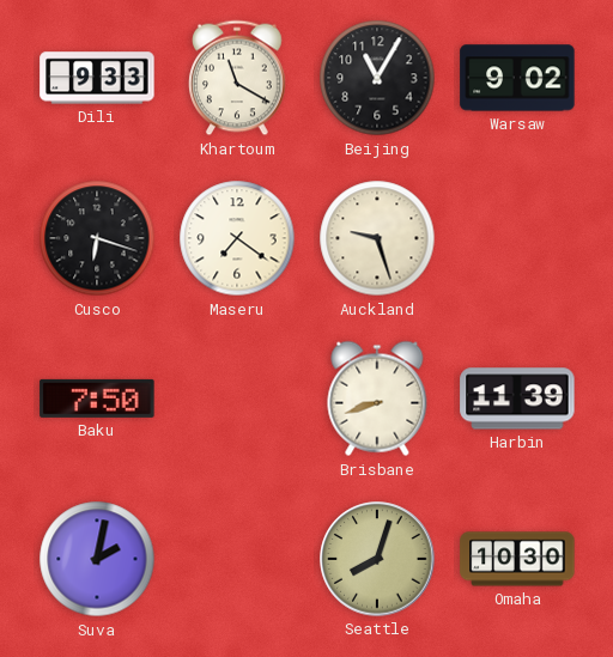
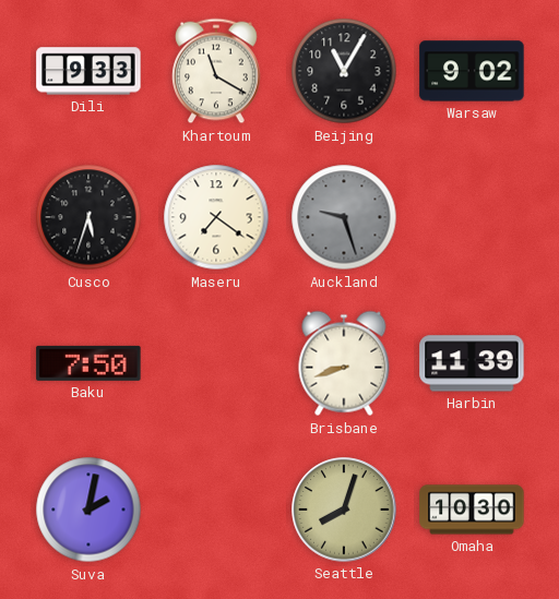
Cusco: 6:18 -> 5:33
Auckland dial: cream -> grey
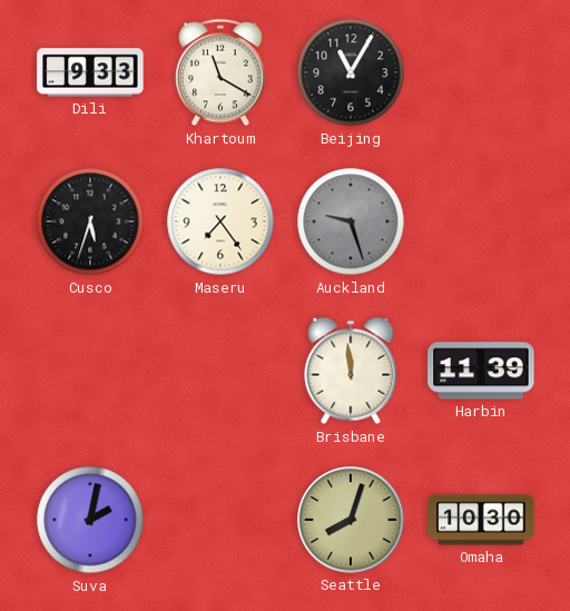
Warsaw: 9:02 -> none
Maseru: 7:21 -> 7:24
Baku: 7:50 -> none
Brisbane: 8:42 -> 11:59
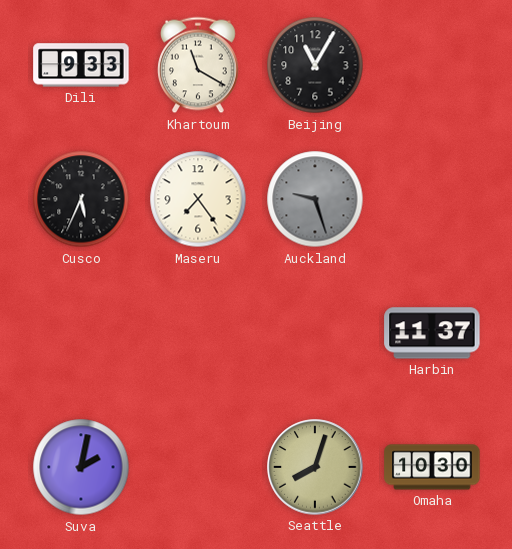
Cusco: 5:33 -> 5:34
Brisbane: 11:59 -> none
Harbin: 11:39 -> 11:37
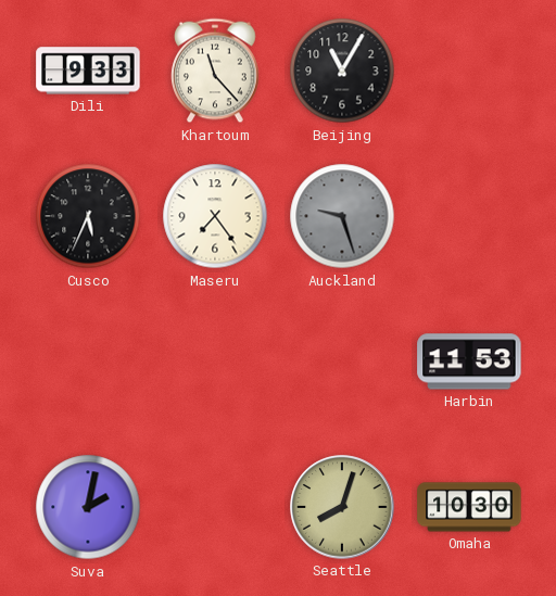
Khartoum: 11:20 -> 11:23
Harbin: 11:37 -> 11:53
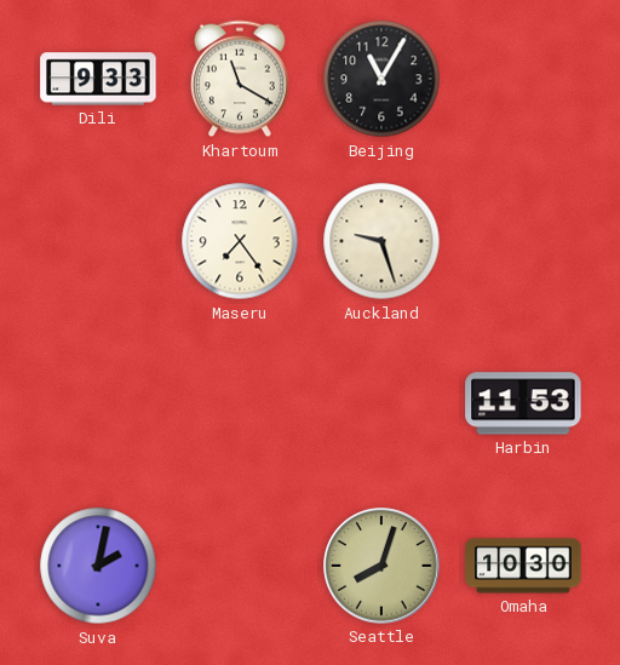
Khartoum: 11:23 -> 11:20
Cusco: 5:34 -> none
Auckland dial: grey -> cream
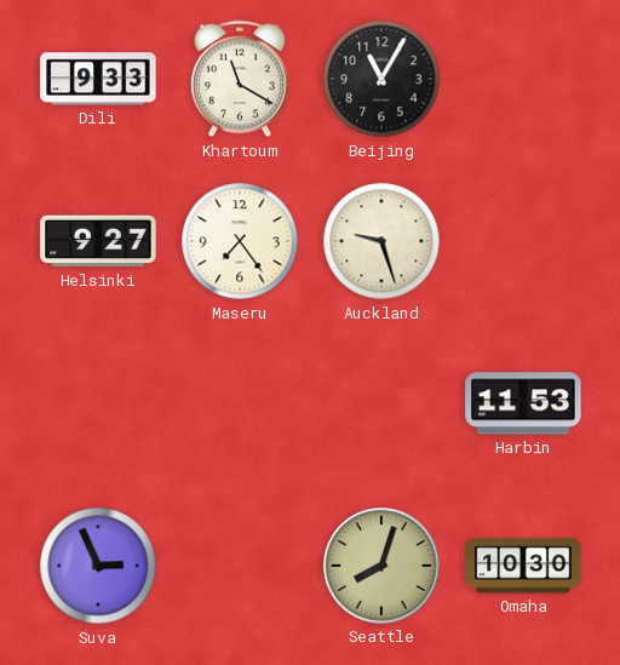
Helsinki: none -> 9:27
Suva: 2:02 -> 2:56
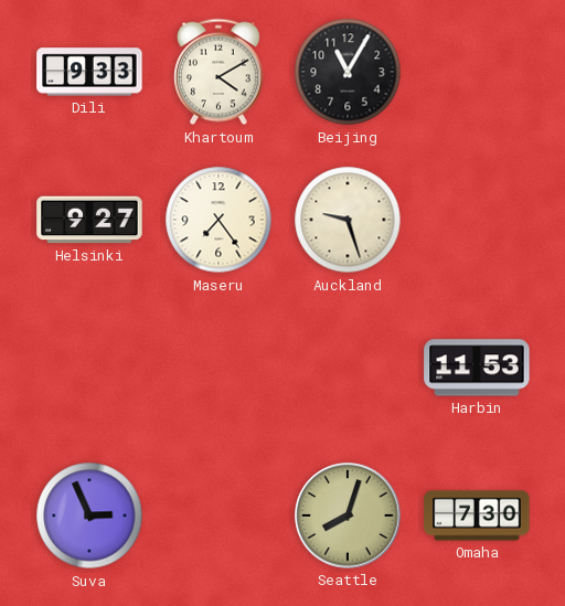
Khartoum: 11:20 -> 4:10
Omaha: 10:30 -> 7:30
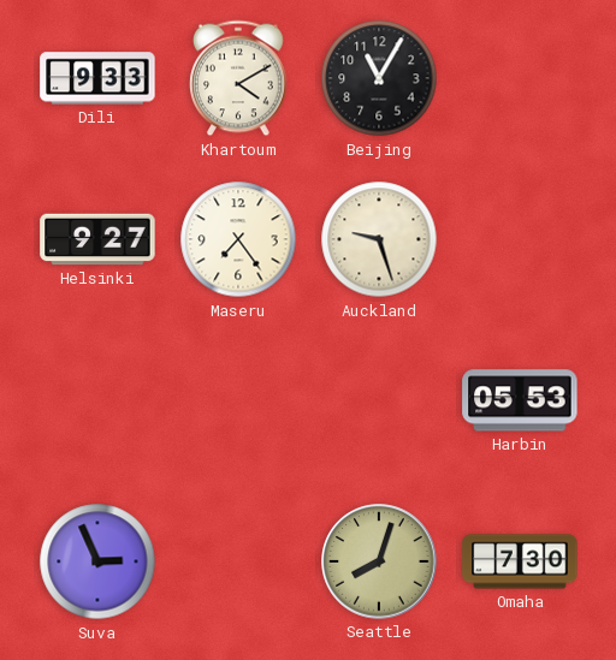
Harbin: 11:53 -> 05:53
